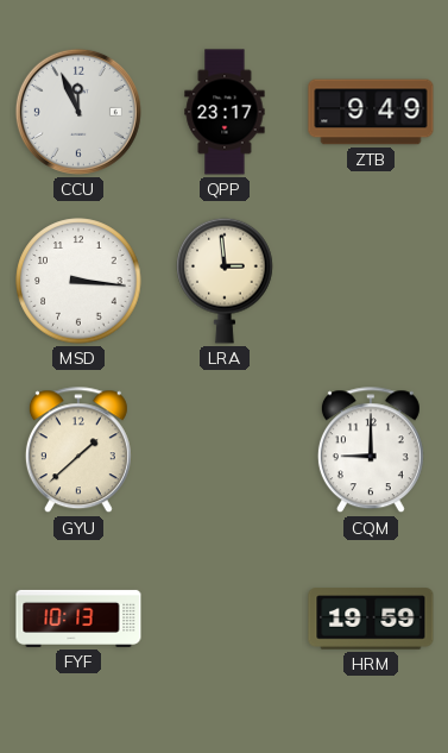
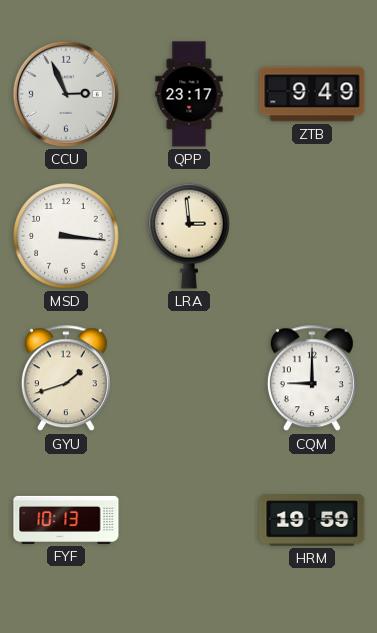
CCU: 11:56 -> 2:56
GYU: 1:38 -> 1:42
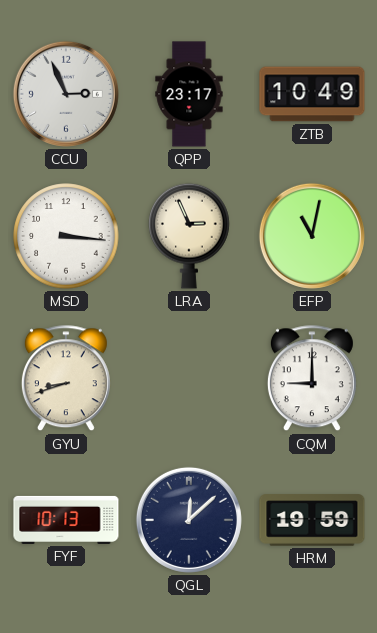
ZTB: 9:49 -> 10:49
LRA: 2:59 -> 2:56
EFP: none -> 11:02
GYU: 1:42 -> 8:42
QGL: none -> 12:08
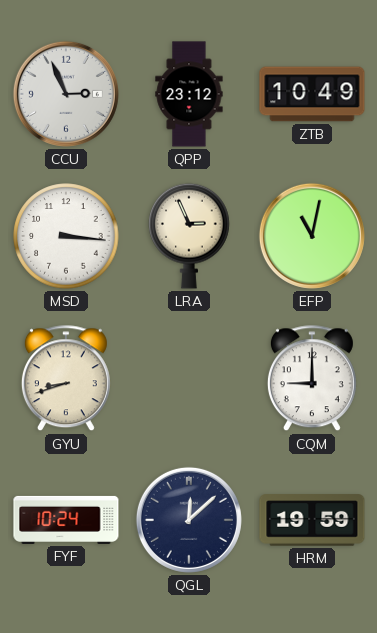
QPP: 23:17 -> 23:12
FYF: 10:13 -> 10:24
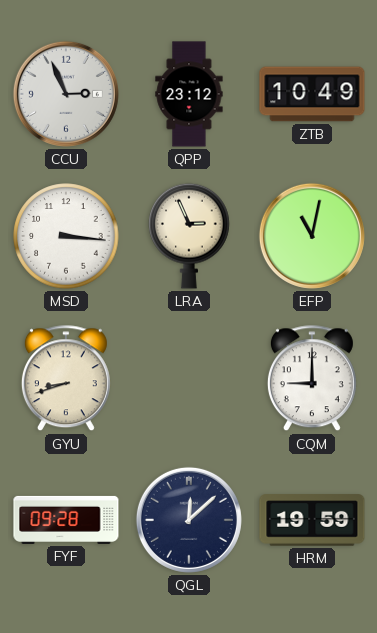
FYF: 10:24 -> 09:28
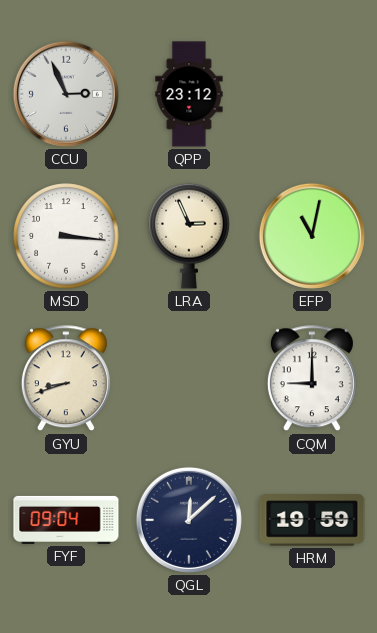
ZTB: 10:49 -> none
FYF: 09:28 -> 09:04
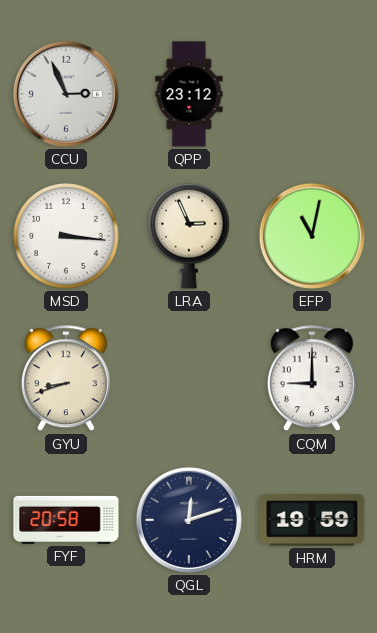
FYF: 09:04 -> 20:58
QGL: 12:08 -> 12:12
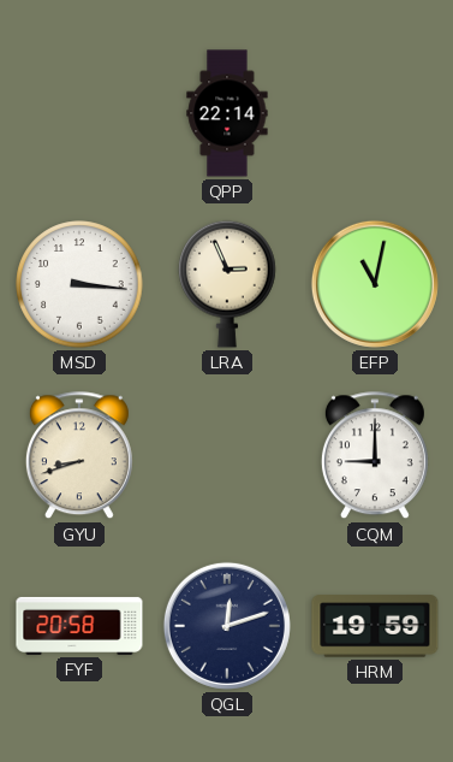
CCU: 2:56 -> none
QPP: 23:12 -> 22:14
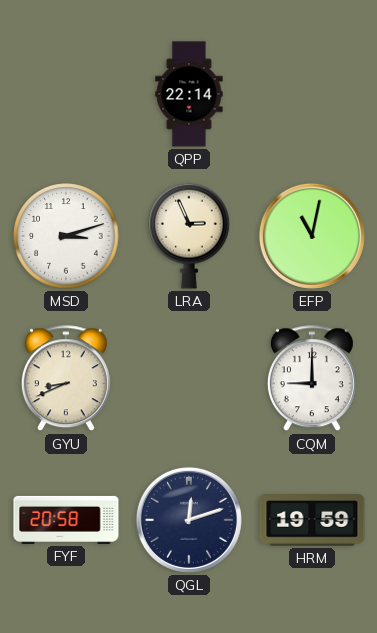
MSD: 3:16 -> 3:12
GYU: 8:42 -> 8:41
